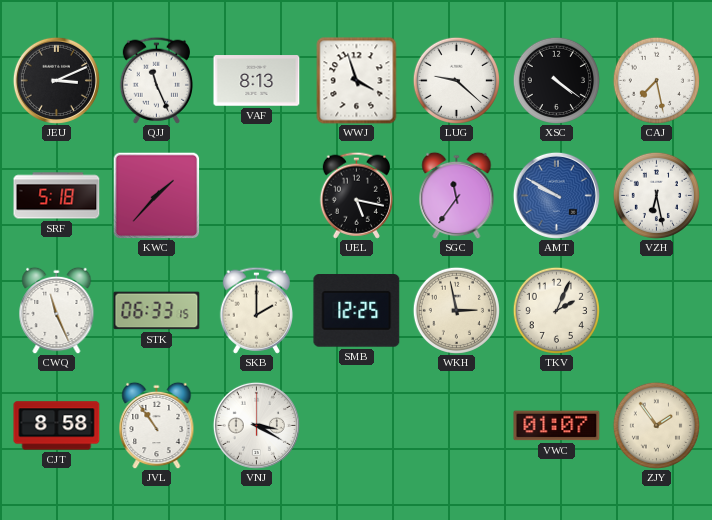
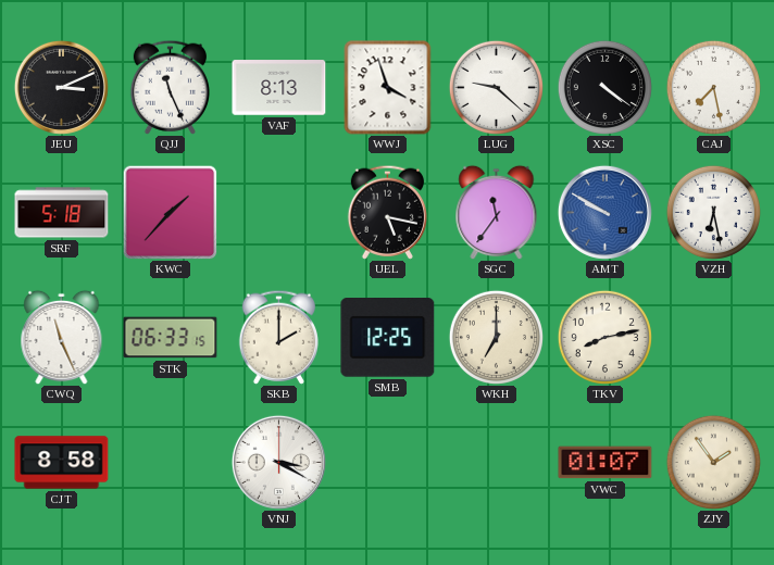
WKH: 2:58 -> 7:00
TKV: 2:04 -> 8:13
JVL: 10:54 -> none
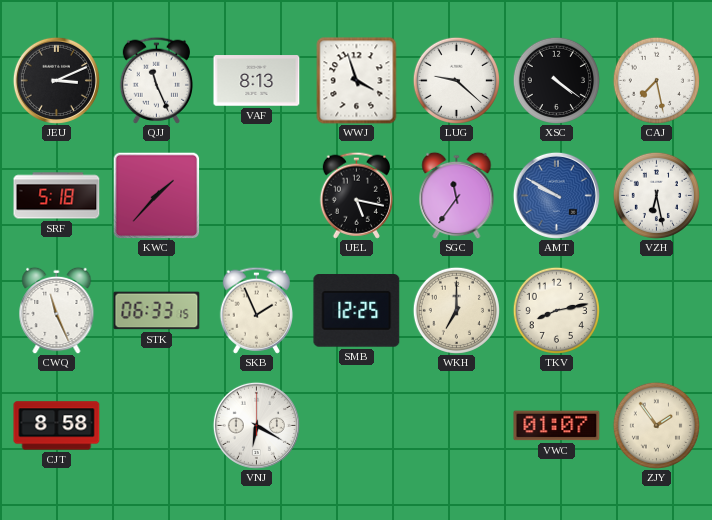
SKB: 2:00 -> 1:56
VNJ: 3:20 -> 6:20
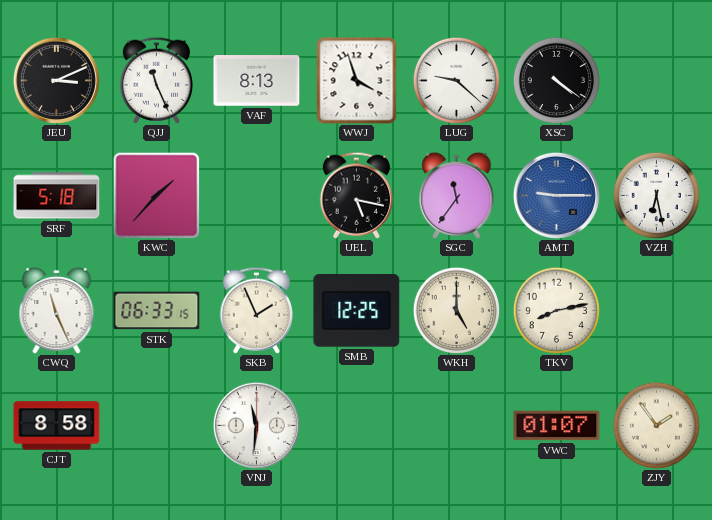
CAJ: 7:28 -> none
AMT: 9:50 -> 9:15
WKH: 7:00 -> 5:00
VNJ: 6:20 -> 11:31
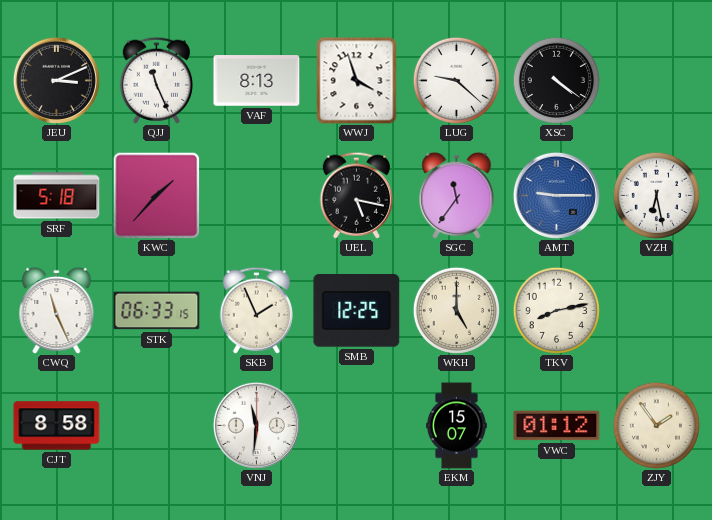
EKM: none -> 15:07
VWC: 01:07 -> 01:12
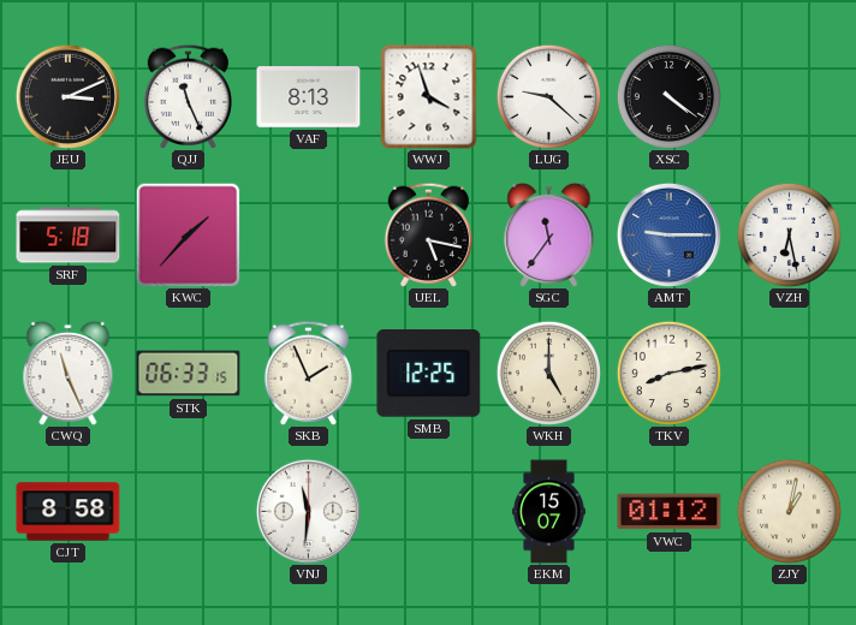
ZJY: 1:54 -> 1:02
